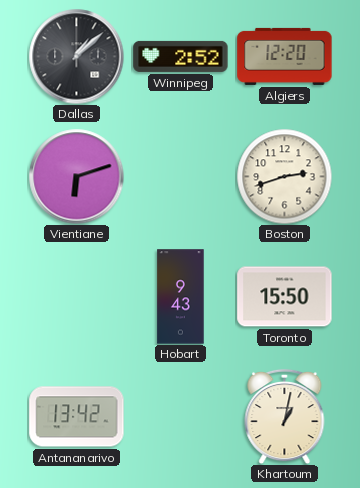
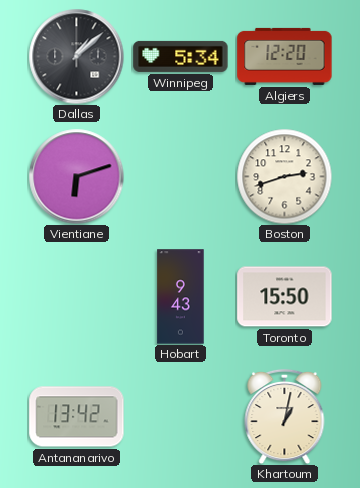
Winnipeg: 2:52 -> 5:34
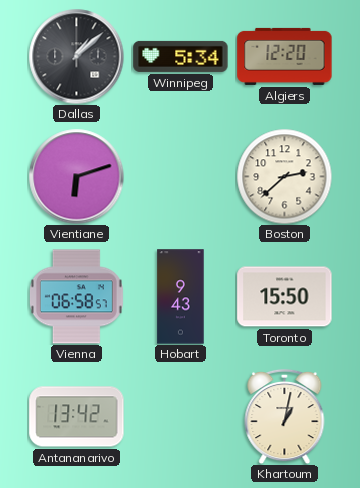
Boston: 2:42 -> 2:38
Vienna: none -> 06:58
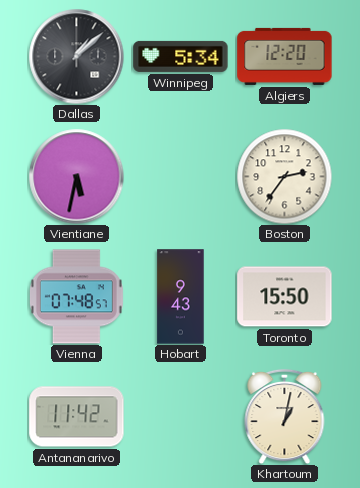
Vientiane: 6:12 -> 5:32
Boston: 2:38 -> 2:36
Vienna: 06:58 -> 07:48
Antananarivo: 13:42 -> 11:42
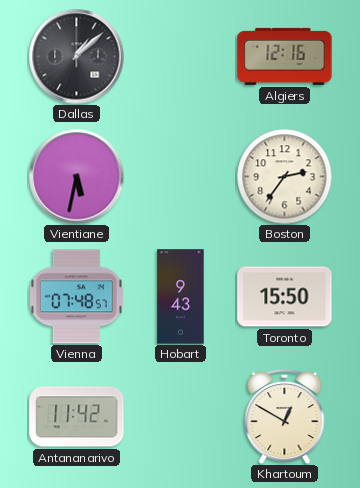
Winnipeg: 5:34 -> none
Algiers: 12:20 -> 12:16
Khartoum: 1:02 -> 12:50
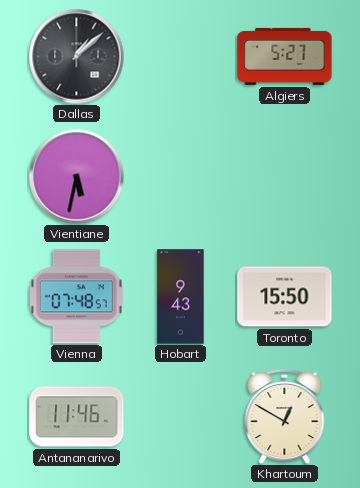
Algiers: 12:16 -> 5:27
Boston: 2:36 -> none
Antananarivo: 11:42 -> 11:46
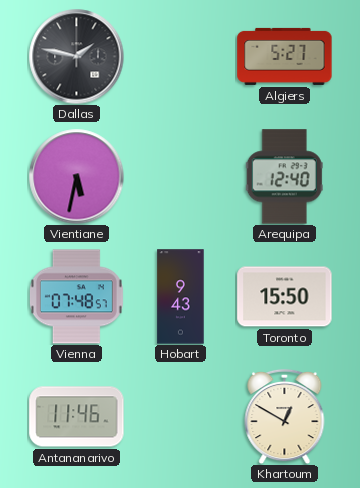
Dallas: 1:08 -> 1:47
Arequipa: none -> 12:40
